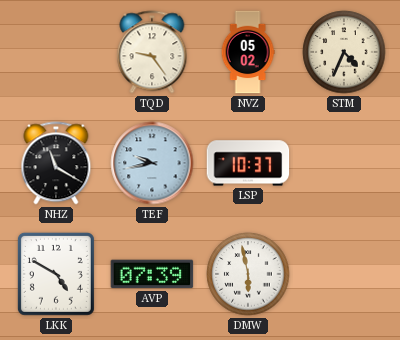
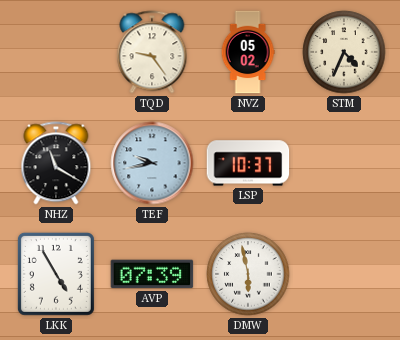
LKK: 4:50 -> 4:55
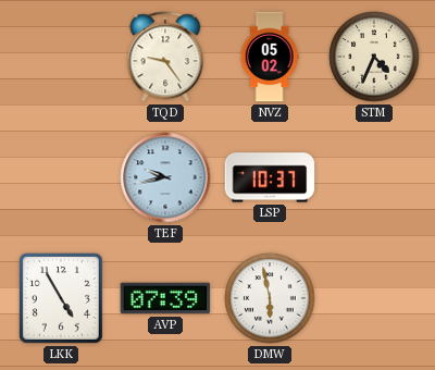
NHZ: 11:20 -> none
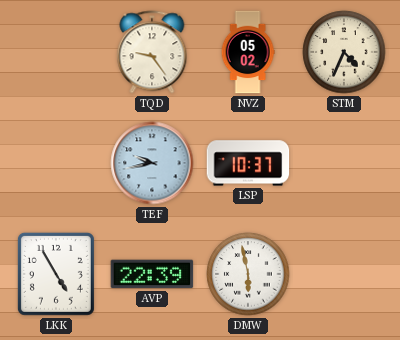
AVP: 07:39 -> 22:39
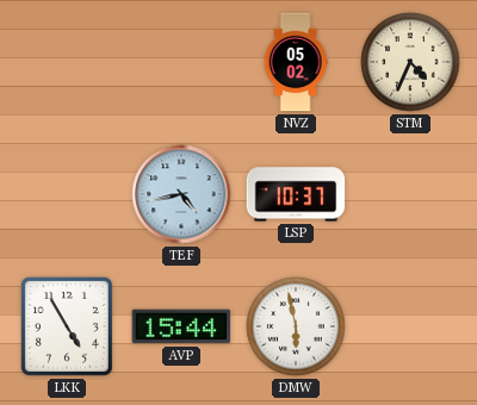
TQD: 9:24 -> none
TEF: 9:43 -> 4:43
AVP: 22:39 -> 15:44
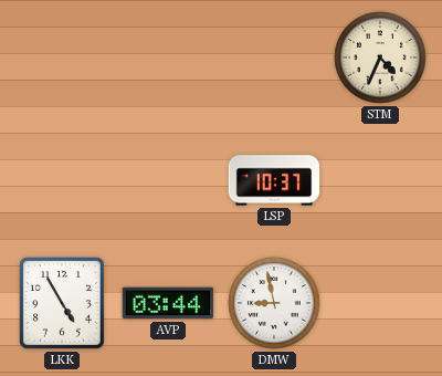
NVZ: 05:02 -> none
TEF: 4:43 -> none
AVP: 15:44 -> 03:44
DMW: 5:58 -> 8:58
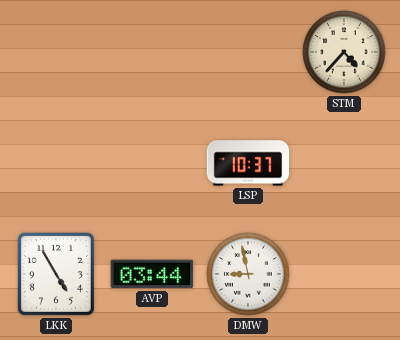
STM: 4:34 -> 4:37
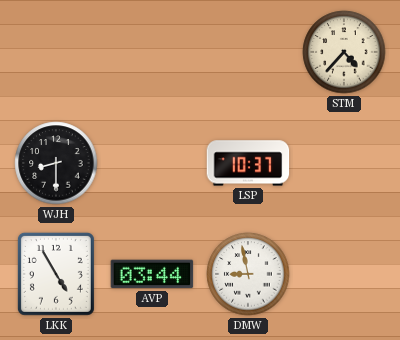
WJH: none -> 8:30
